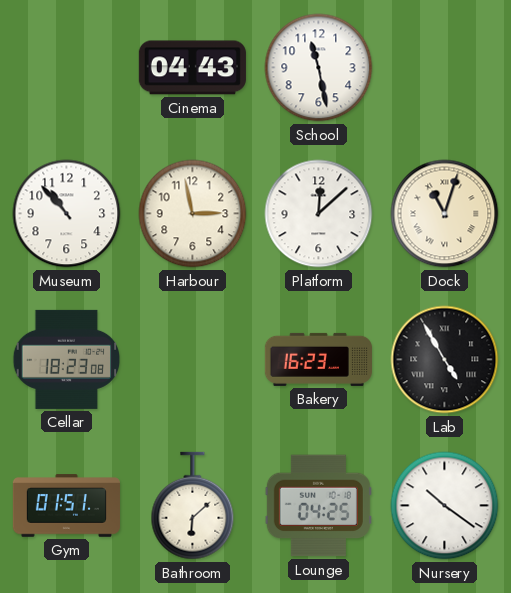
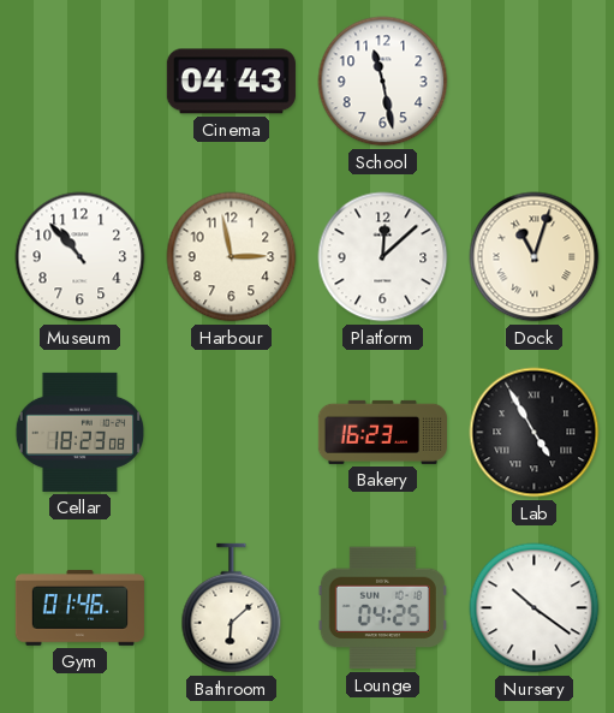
Gym: 01:51 -> 01:46
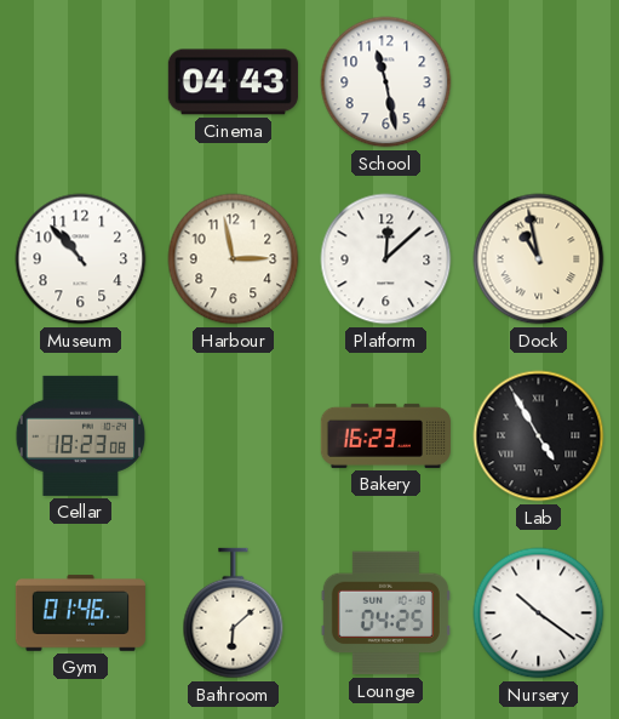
Dock: 11:03 -> 10:58
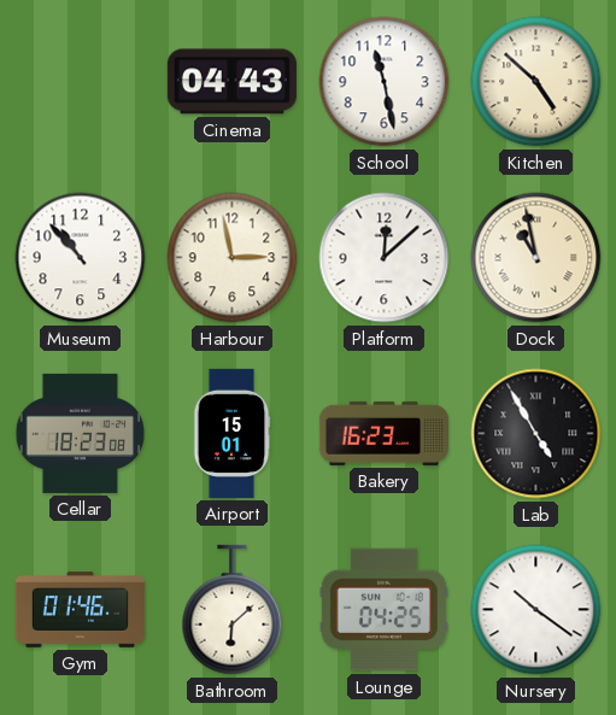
Kitchen: none -> 4:52
Airport: none -> 15:01
